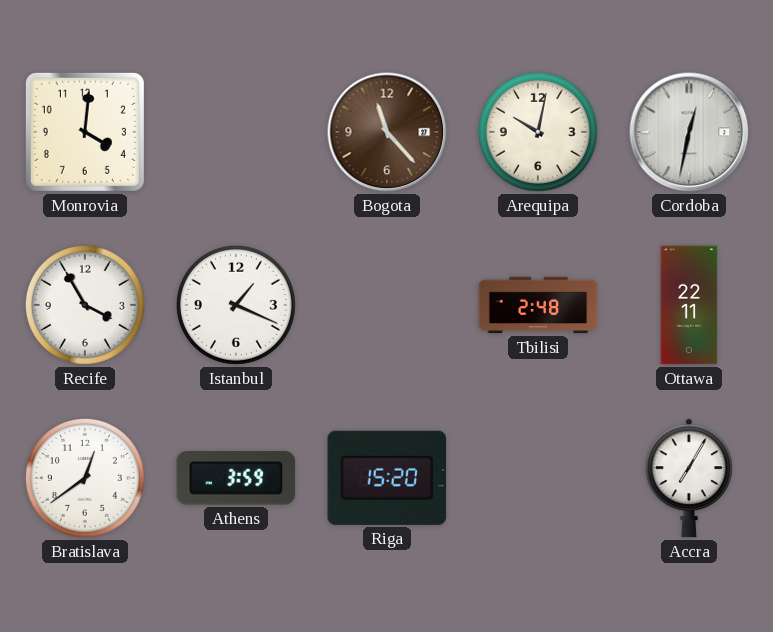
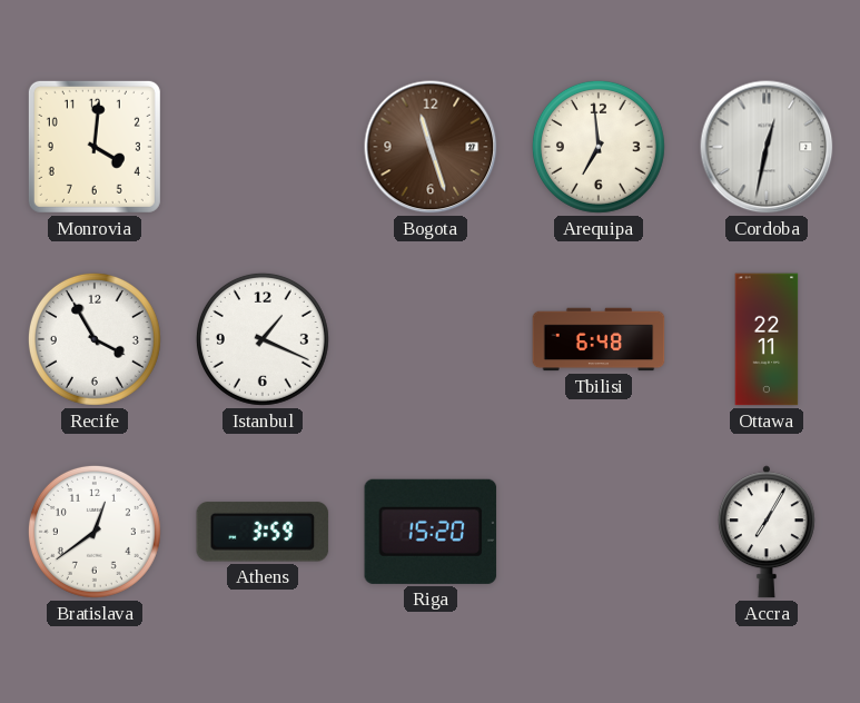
Bogota: 11:23 -> 11:27
Arequipa: 10:02 -> 6:59
Tbilisi: 2:48 -> 6:48
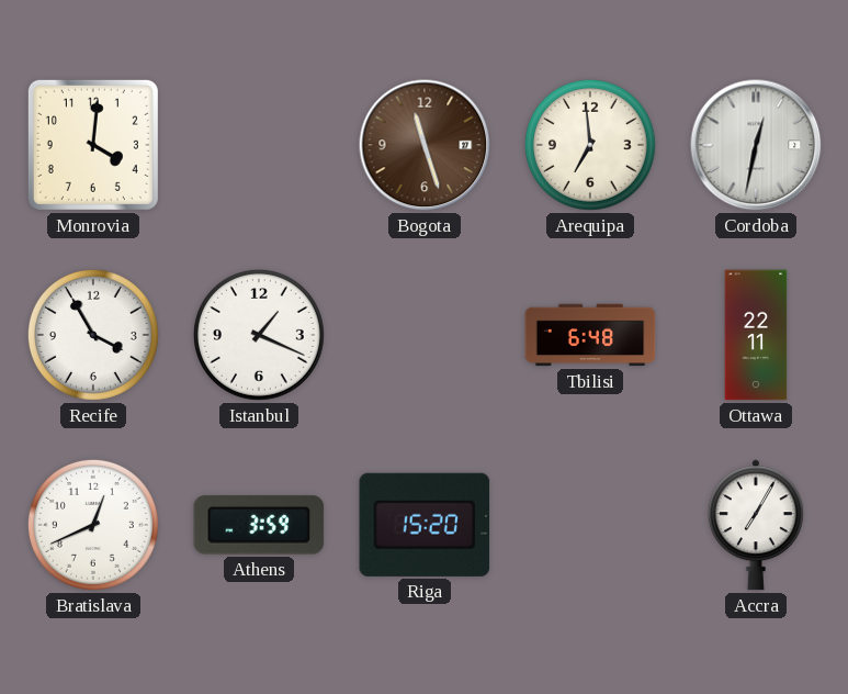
Bratislava: 12:39 -> 12:41
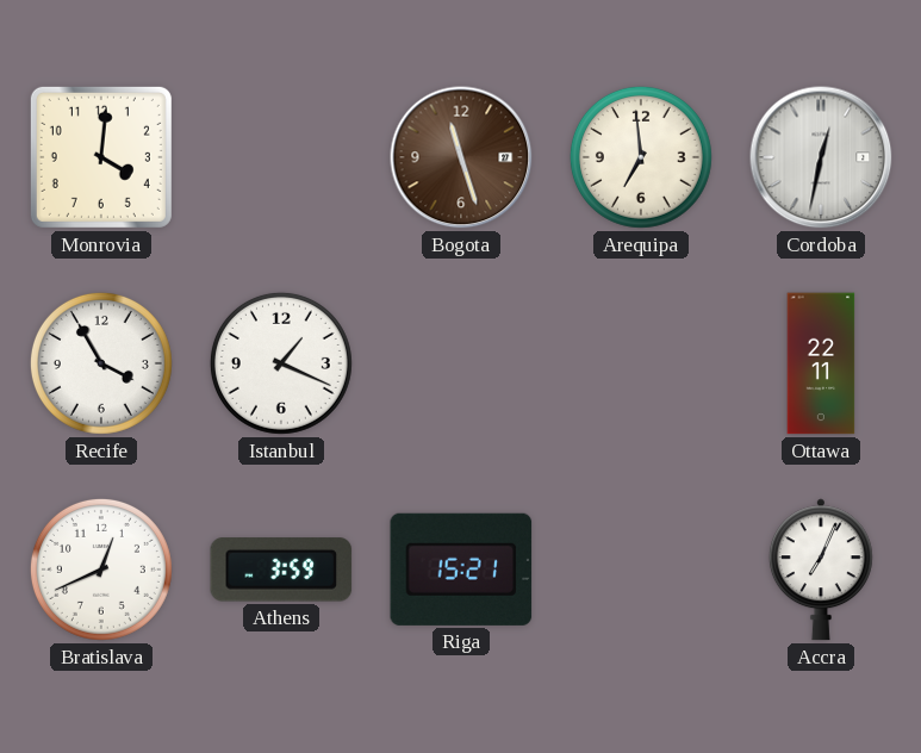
Tbilisi: 6:48 -> none
Riga: 15:20 -> 15:21
Accra: 7:05 -> 7:04
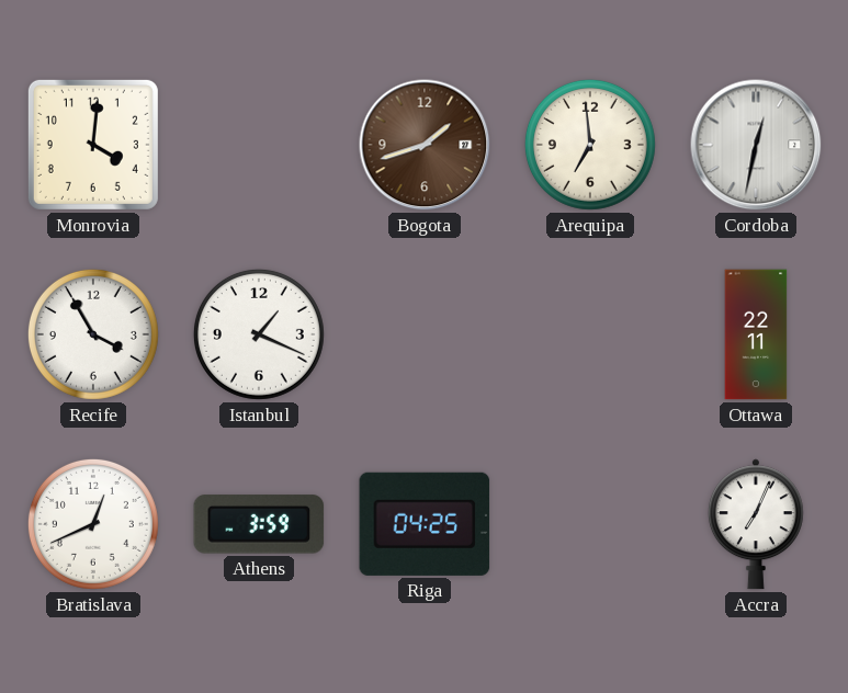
Bogota: 11:27 -> 1:42
Riga: 15:21 -> 04:25
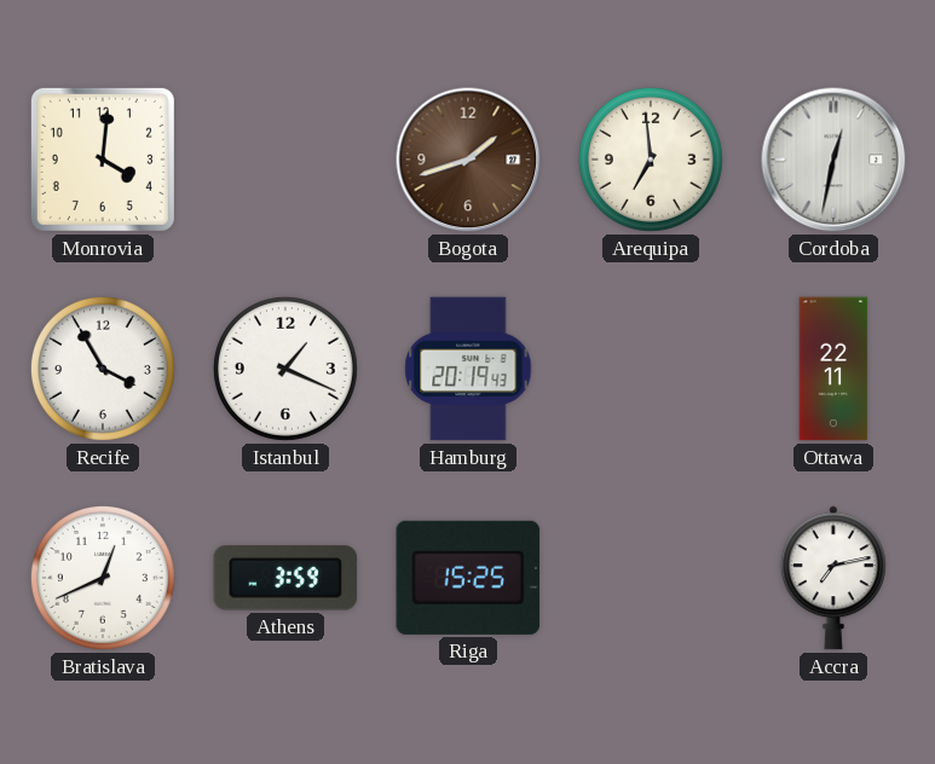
Hamburg: none -> 20:19
Riga: 04:25 -> 15:25
Accra: 7:04 -> 7:13
